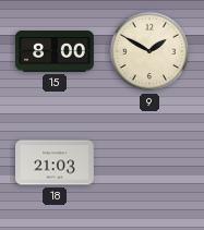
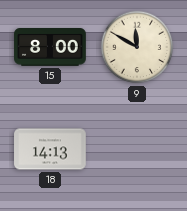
9: 1:50 -> 11:50
18: 21:03 -> 14:13
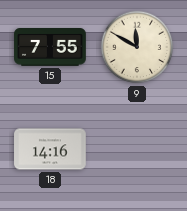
15: 8:00 -> 7:55
18: 14:13 -> 14:16
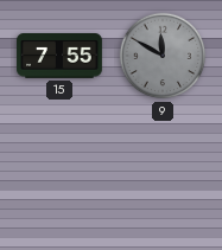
9 dial: cream -> grey
18: 14:16 -> none
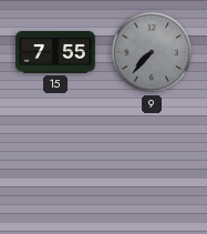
9: 11:50 -> 7:37
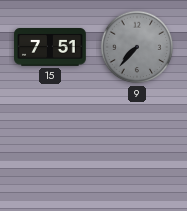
15: 7:55 -> 7:51
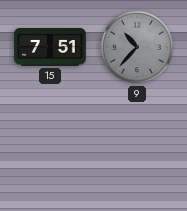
9: 7:37 -> 10:37
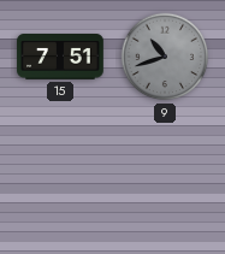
9: 10:37 -> 10:42
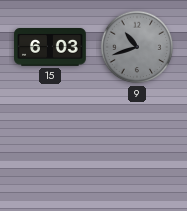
15: 7:51 -> 6:03
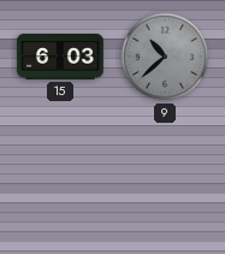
9: 10:42 -> 10:38
